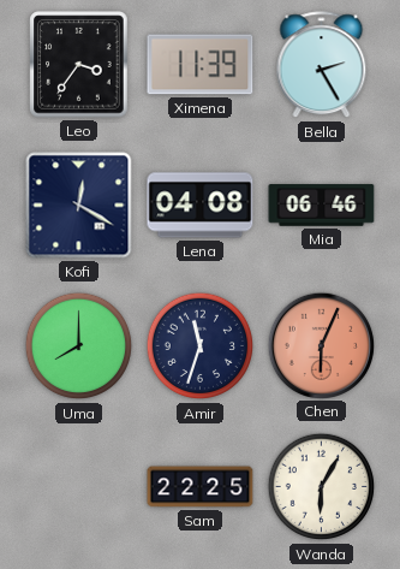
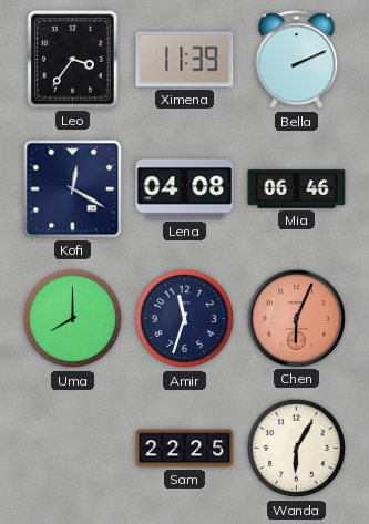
Bella: 2:25 -> 2:11
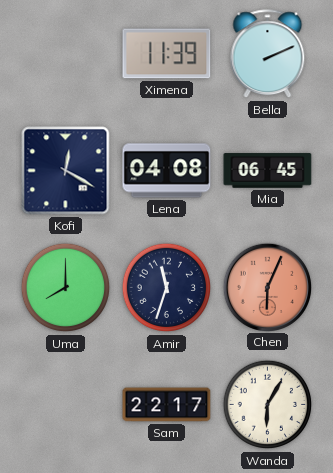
Leo: 3:36 -> none
Mia: 06:46 -> 06:45
Sam: 22:25 -> 22:17
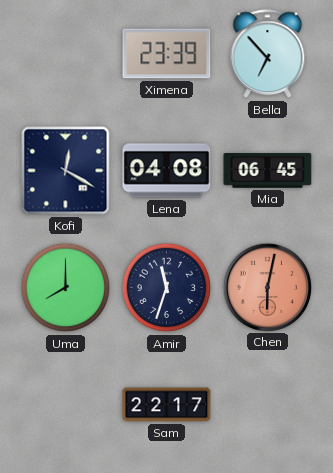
Ximena: 11:39 -> 23:39
Bella: 2:11 -> 6:53
Chen: 6:04 -> 6:02
Wanda: 6:05 -> none
